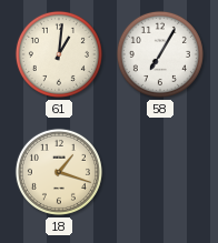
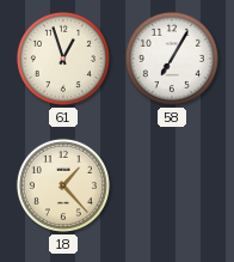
61: 1:01 -> 12:57
18: 1:18 -> 1:23
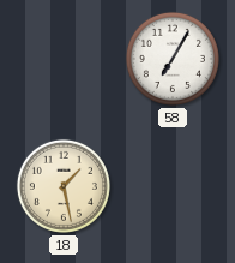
61: 12:57 -> none
18: 1:23 -> 1:28
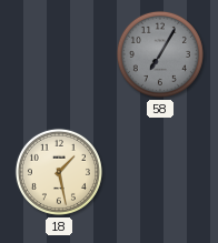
58 dial: white -> grey
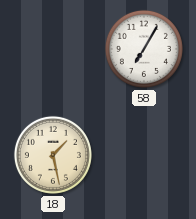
58 dial: grey -> white
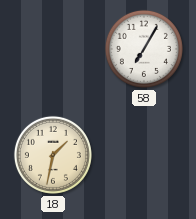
18: 1:28 -> 1:32
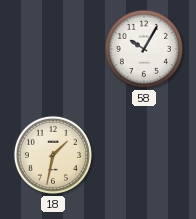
58: 7:05 -> 10:05
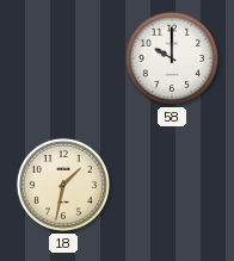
58: 10:05 -> 10:00
